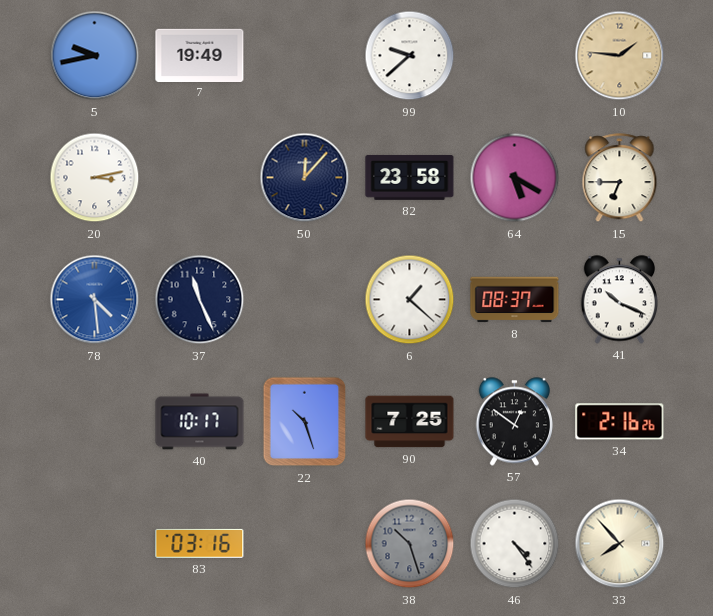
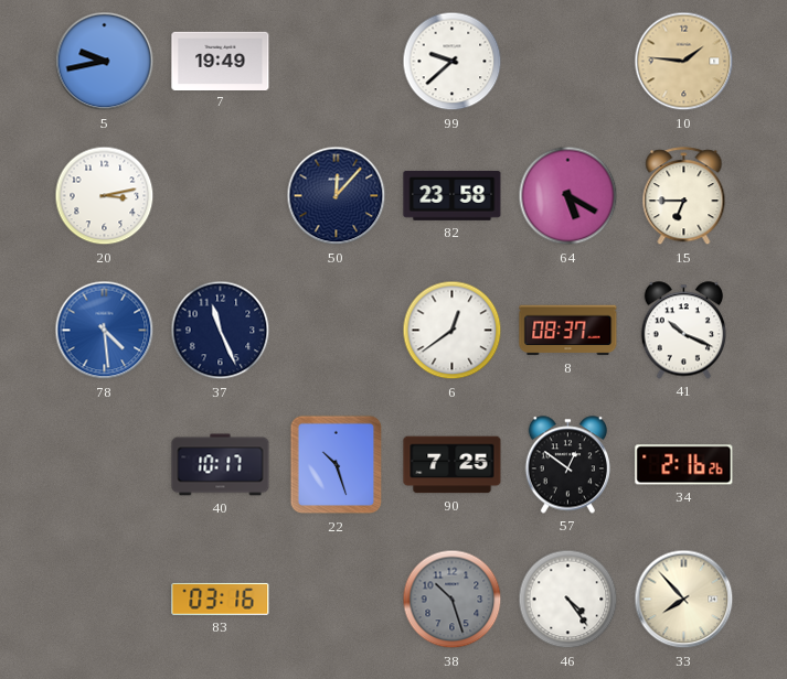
6: 1:22 -> 12:39
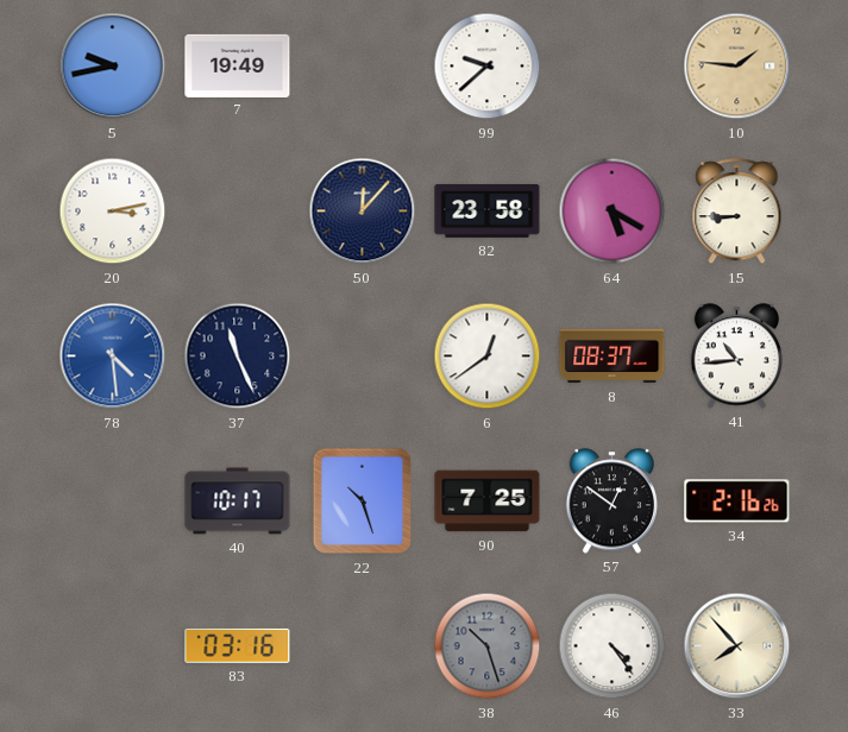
15: 6:45 -> 8:45
41: 10:19 -> 10:44
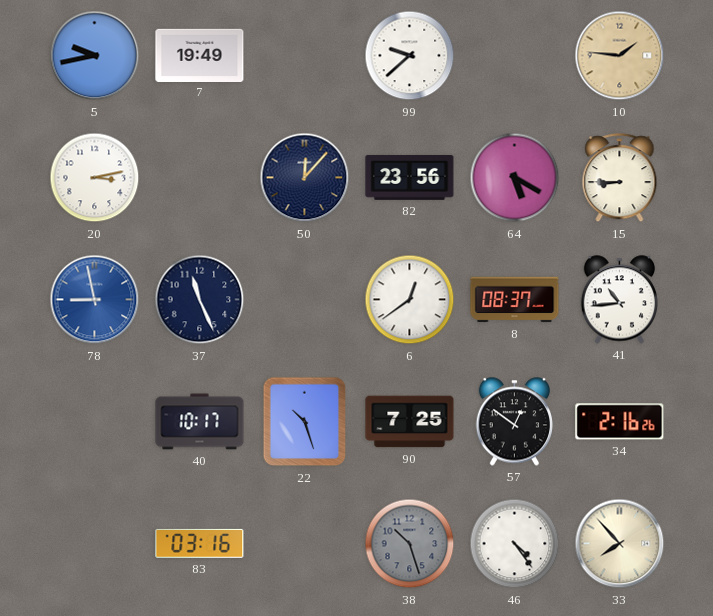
82: 23:58 -> 23:56
78: 4:29 -> 8:58
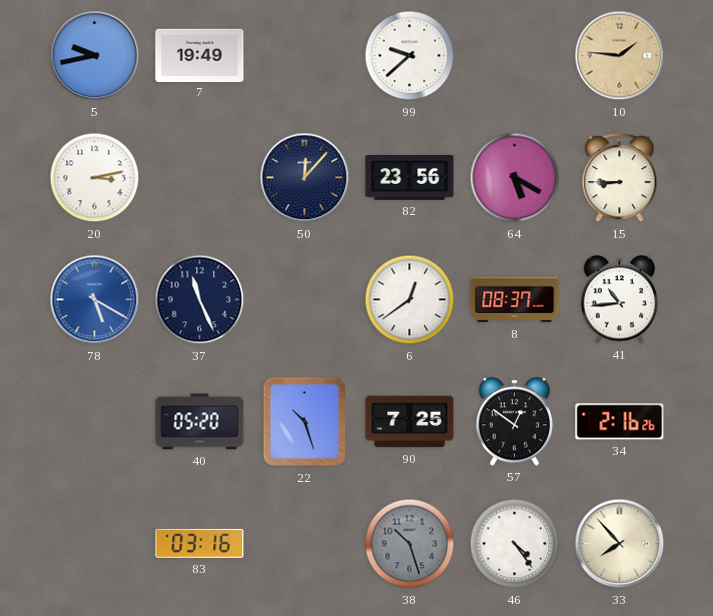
78: 8:58 -> 5:20
40: 10:17 -> 05:20
